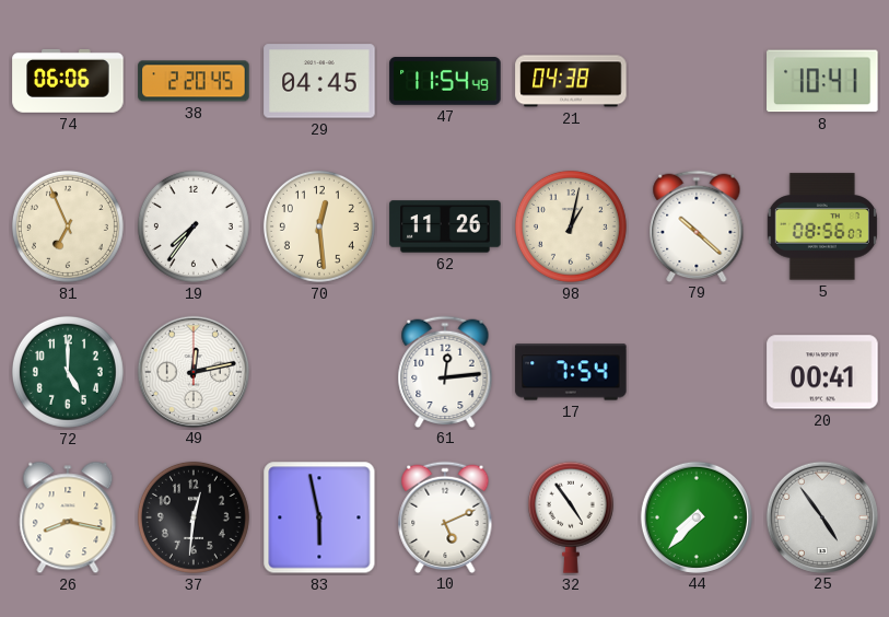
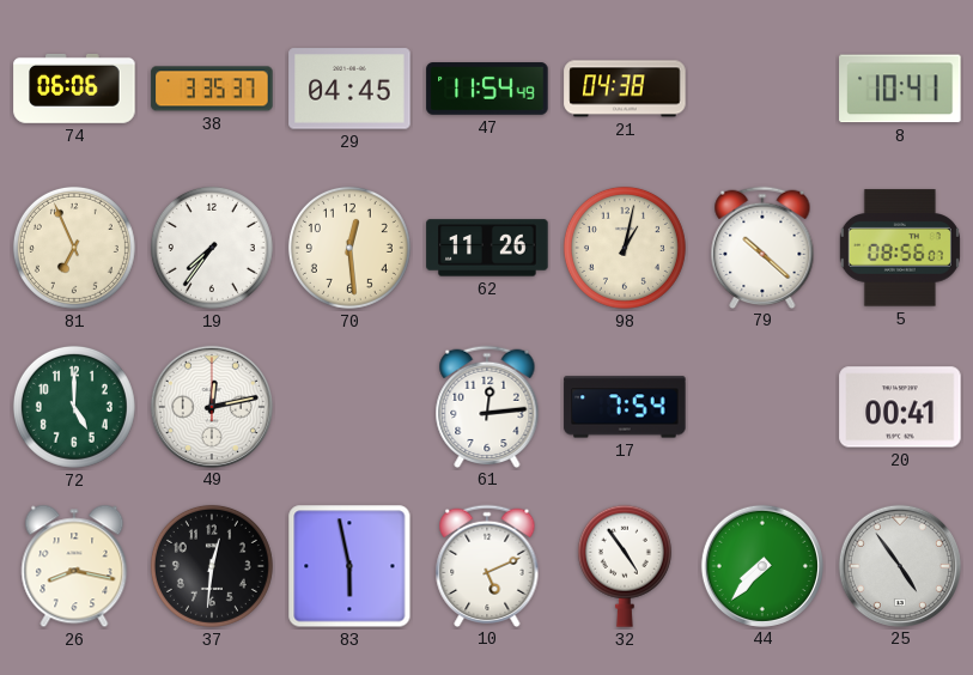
38: 2:20 -> 3:35
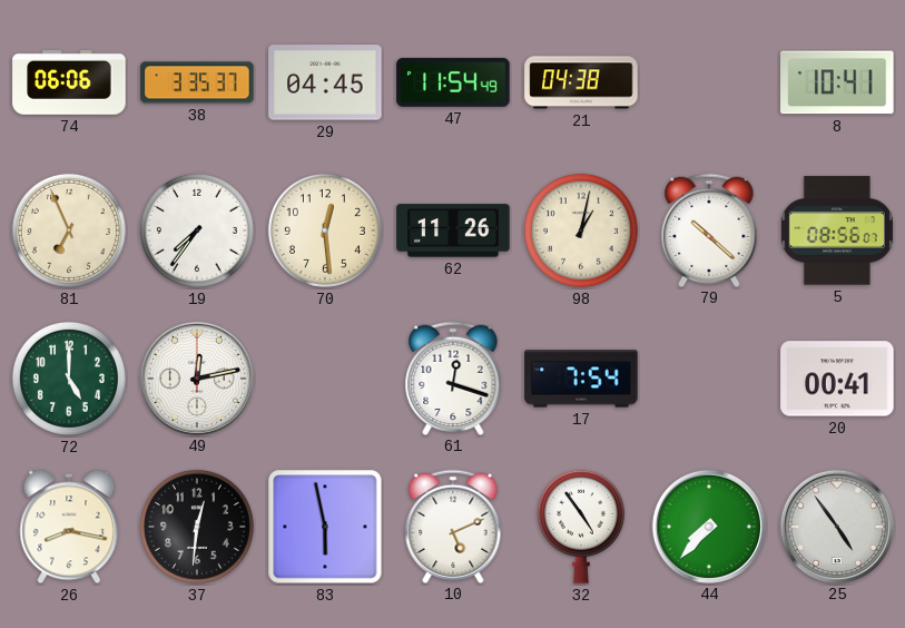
61: 12:14 -> 12:18
